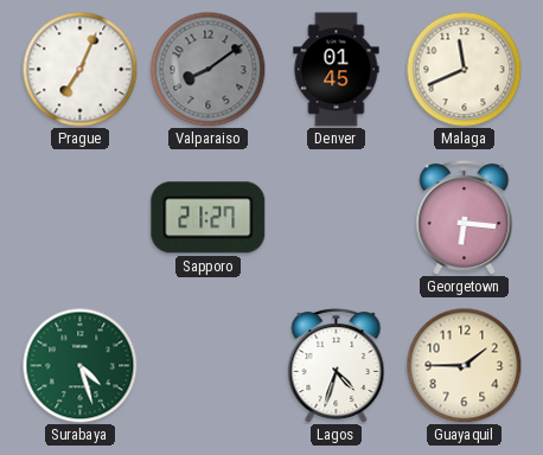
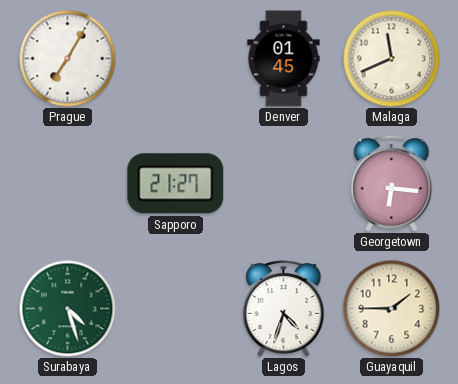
Prague: 7:04 -> 7:05
Valparaiso: 8:09 -> none
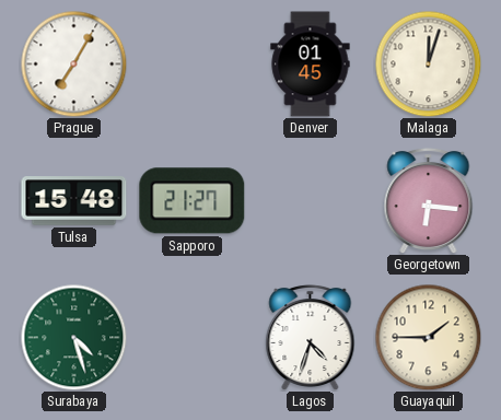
Malaga: 11:41 -> 12:03
Tulsa: none -> 15:48
